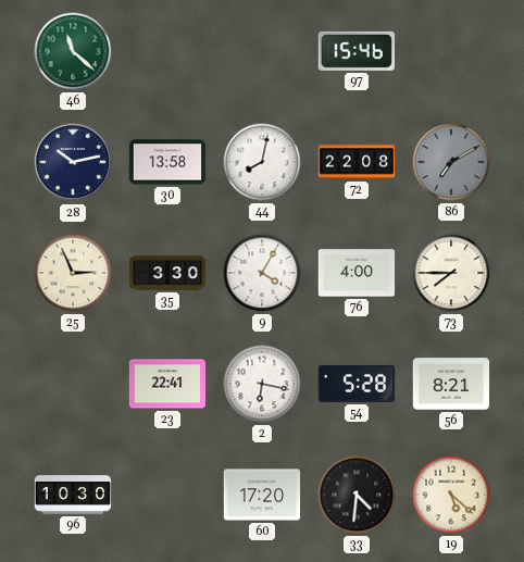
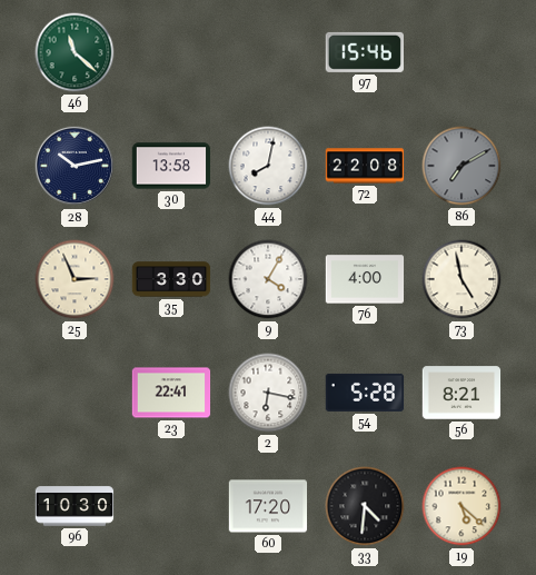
73: 7:45 -> 4:58
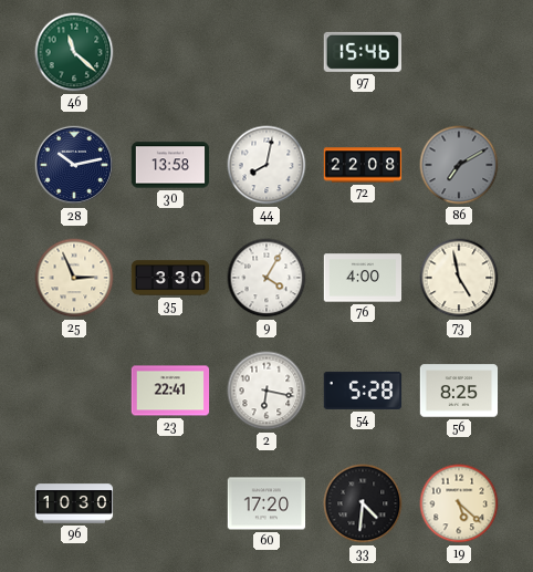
56: 8:21 -> 8:25
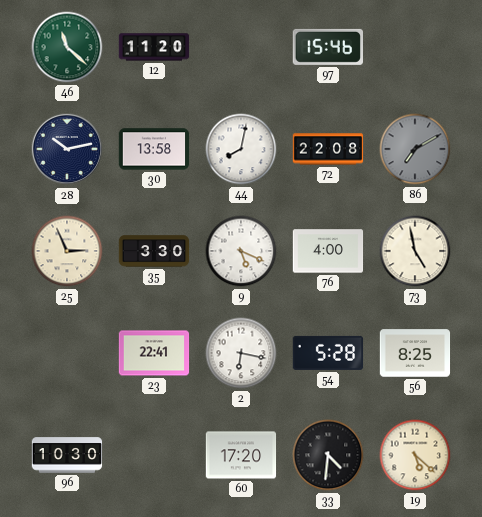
12: none -> 11:20
9: 4:05 -> 5:19
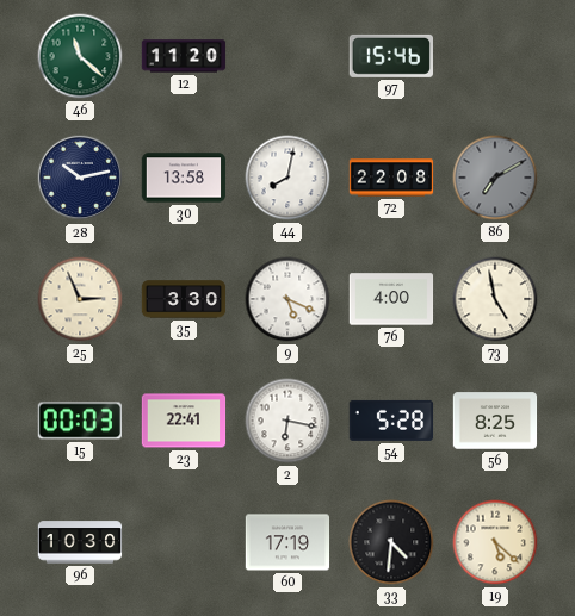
15: none -> 00:03
60: 17:20 -> 17:19
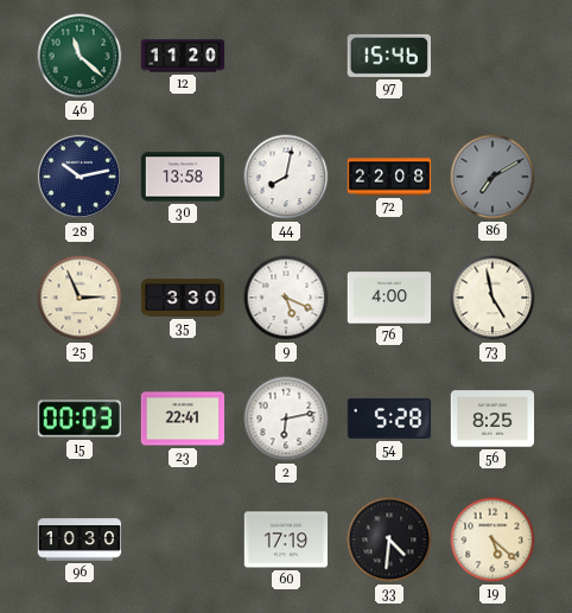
2: 6:17 -> 6:13
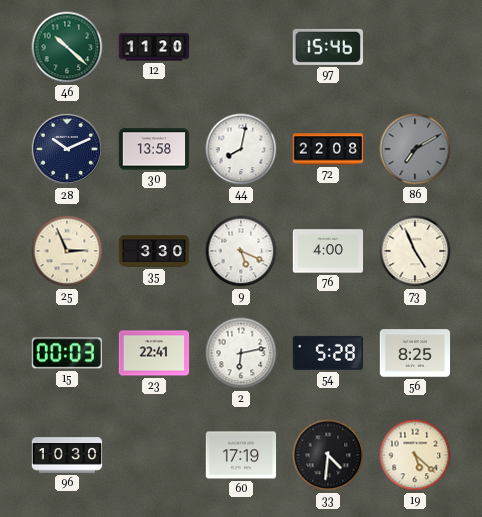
46: 11:22 -> 10:22
28: 10:13 -> 10:11
73: 4:58 -> 4:56
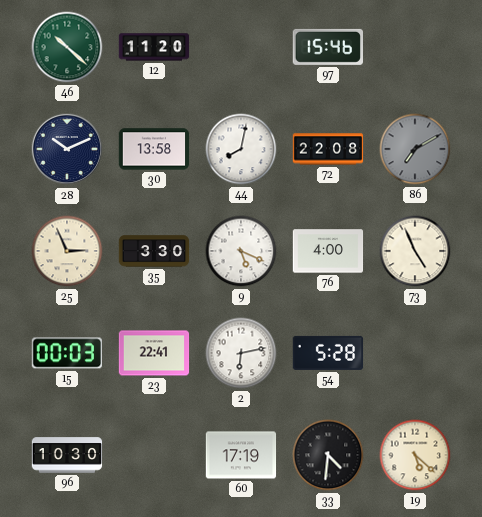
56: 8:25 -> none
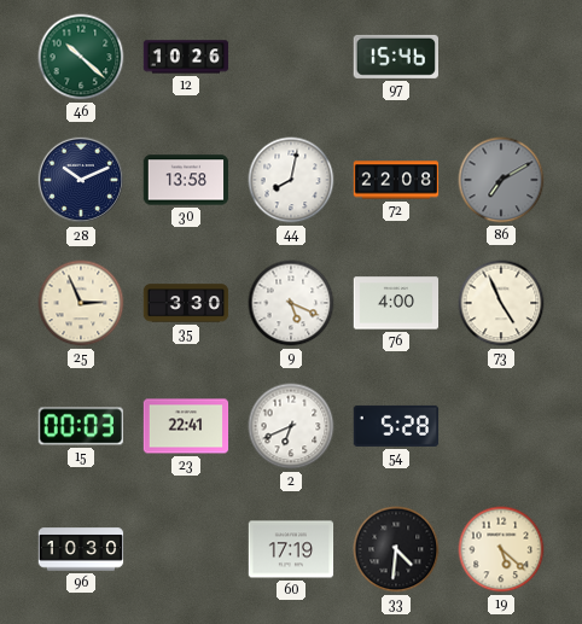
12: 11:20 -> 10:26
2: 6:13 -> 6:41
